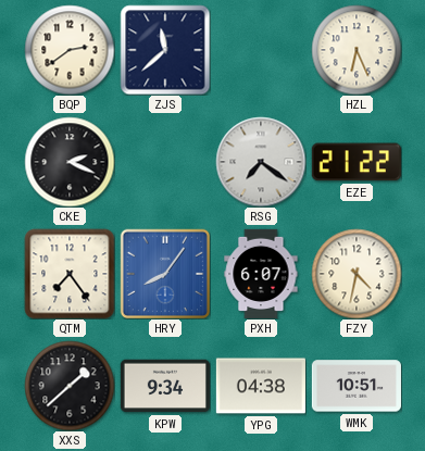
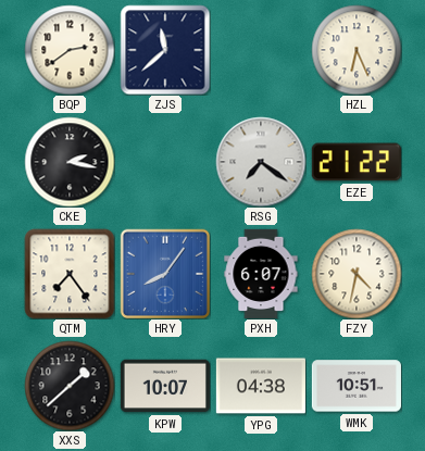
CKE: 2:19 -> 2:17
KPW: 9:34 -> 10:07
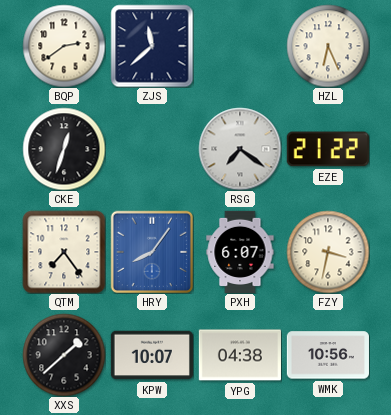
CKE: 2:17 -> 12:33
FZY: 4:32 -> 3:32
WMK: 10:51 -> 10:56
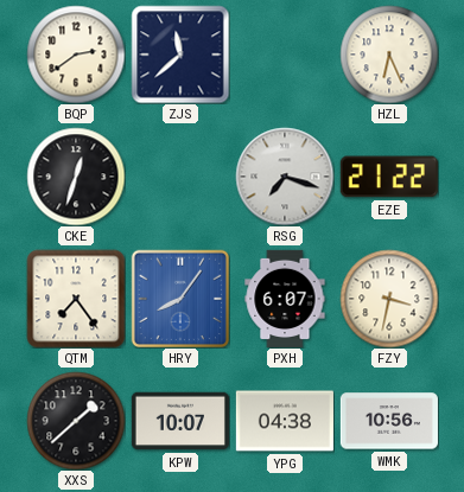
RSG: 7:21 -> 7:18
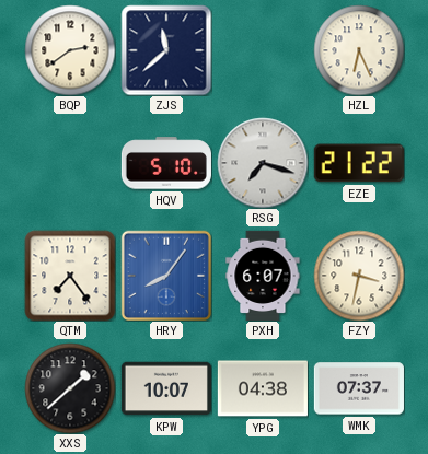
CKE: 12:33 -> none
HQV: none -> 5:10
WMK: 10:56 -> 07:37
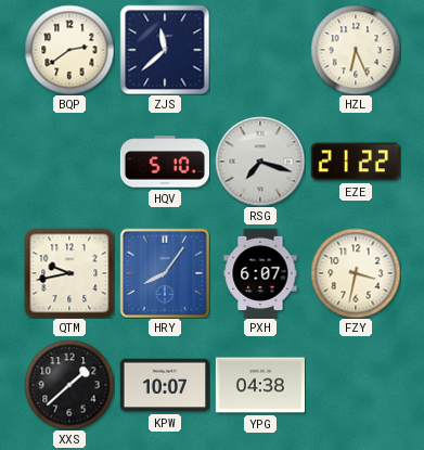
QTM: 7:24 -> 9:43
WMK: 07:37 -> none
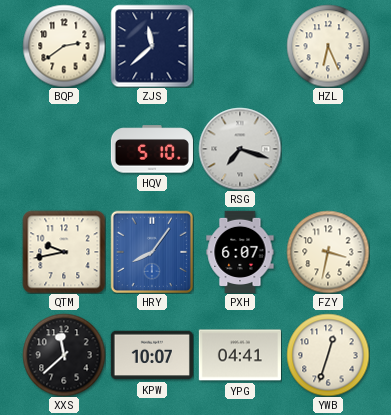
EZE: 21:22 -> none
XXS: 1:38 -> 11:38
YPG: 04:38 -> 04:41
YWB: none -> 12:33
